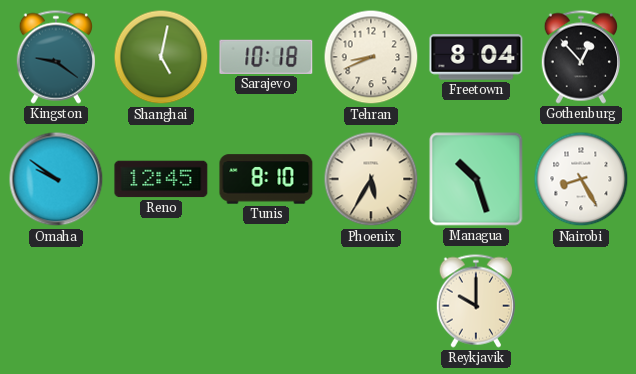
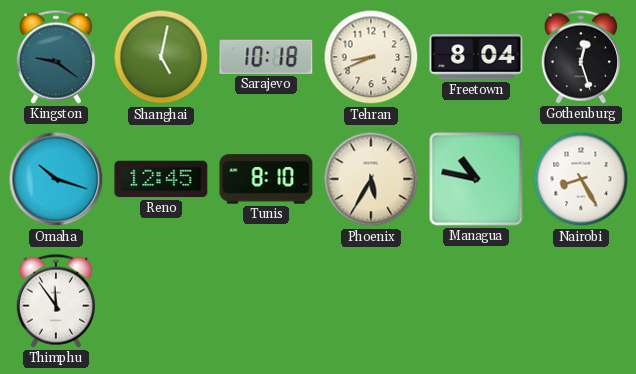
Gothenburg: 12:53 -> 12:27
Omaha: 9:51 -> 10:18
Managua: 10:27 -> 10:47
Thimphu: none -> 11:54
Reykjavik: 10:00 -> none
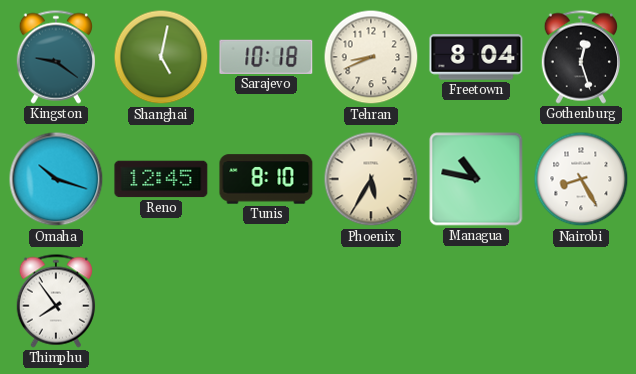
Thimphu: 11:54 -> 7:54
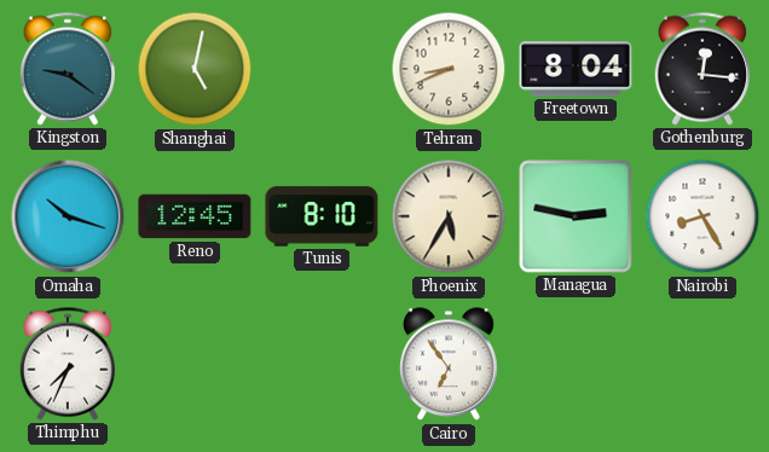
Sarajevo: 10:18 -> none
Gothenburg: 12:27 -> 12:16
Managua: 10:47 -> 2:47
Thimphu: 7:54 -> 7:34
Cairo: none -> 6:54
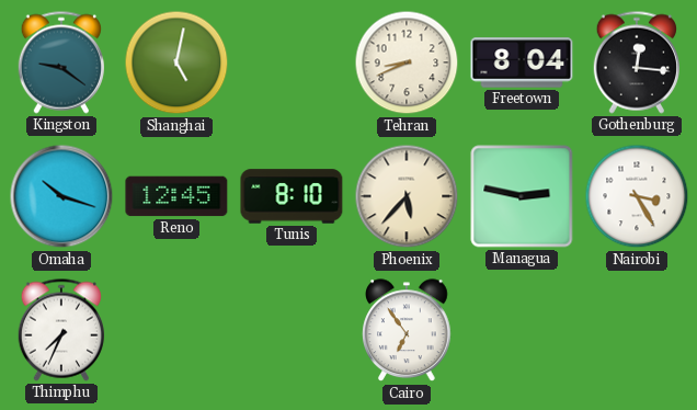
Phoenix: 5:35 -> 5:37
Nairobi: 8:25 -> 3:25
